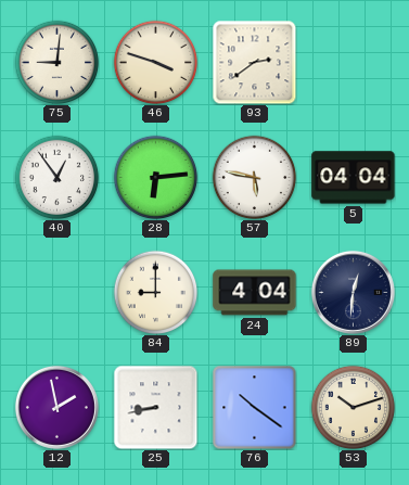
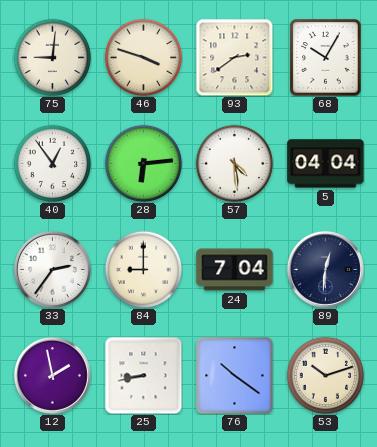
68: none -> 10:05
57: 5:47 -> 4:29
33: none -> 2:36
24: 4:04 -> 7:04
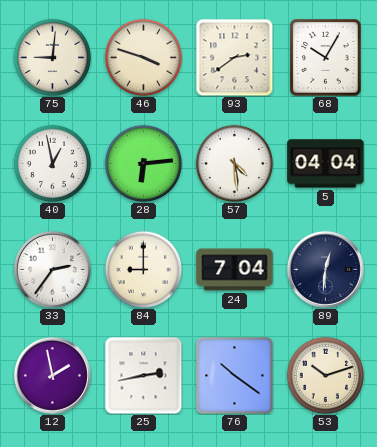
40: 12:54 -> 12:58
25: 8:43 -> 2:43
